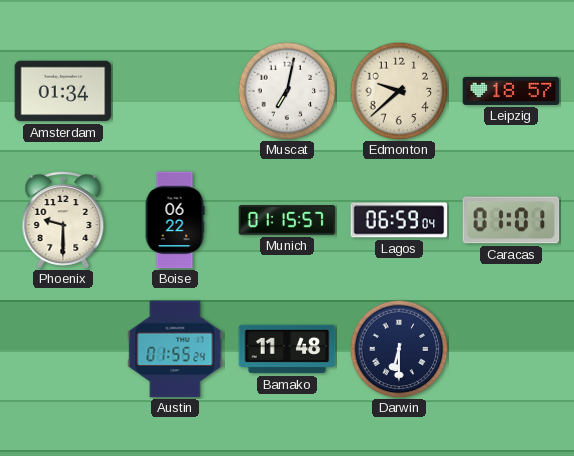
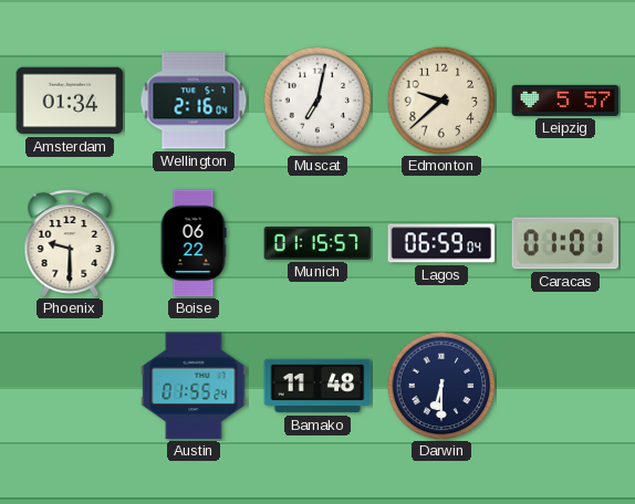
Wellington: none -> 2:16
Leipzig: 18:57 -> 5:57
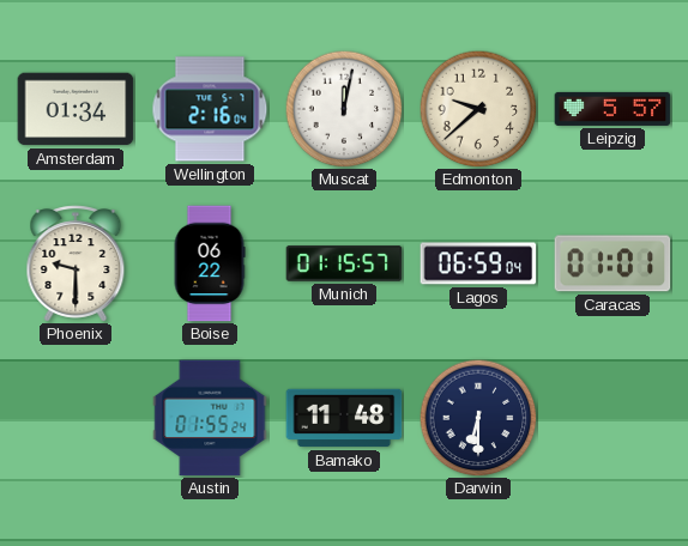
Muscat: 7:02 -> 12:02
